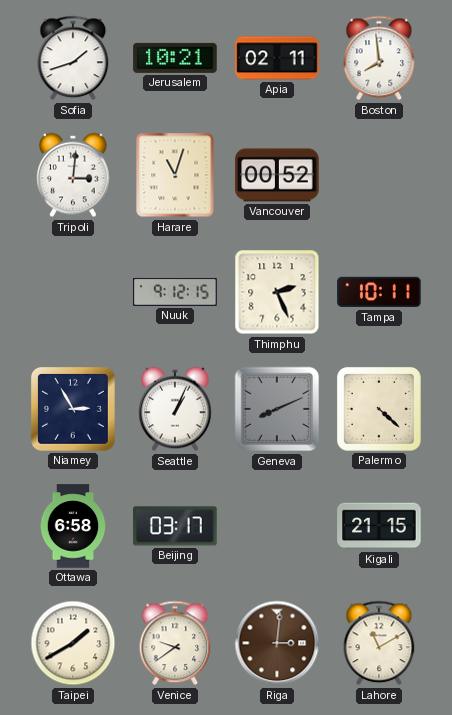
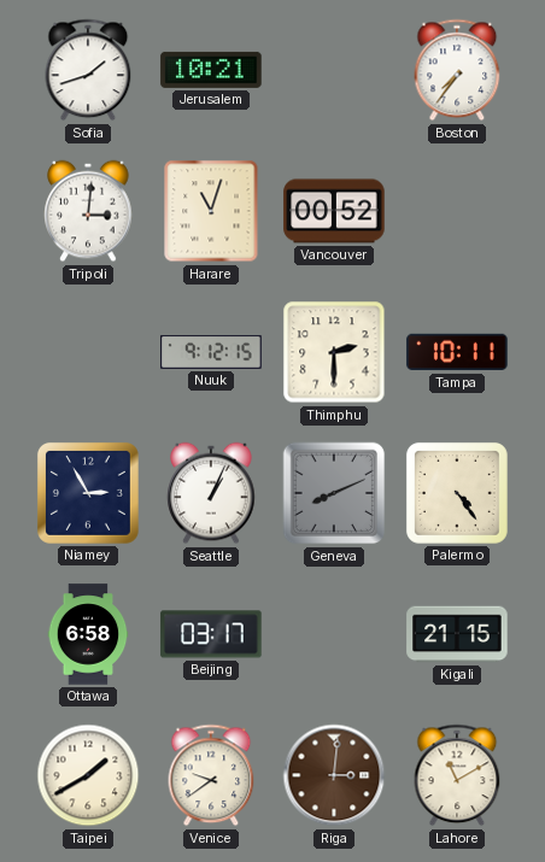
Apia: 02:11 -> none
Boston: 7:59 -> 7:36
Thimphu: 2:26 -> 2:30
Palermo: 4:22 -> 4:24
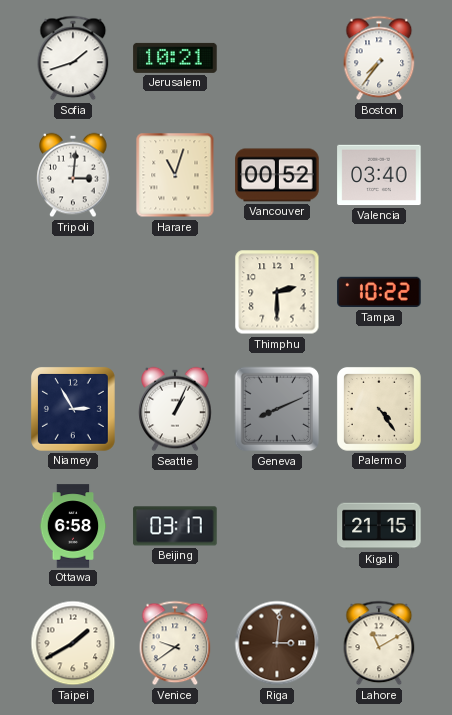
Valencia: none -> 03:40
Nuuk: 9:12 -> none
Tampa: 10:11 -> 10:22
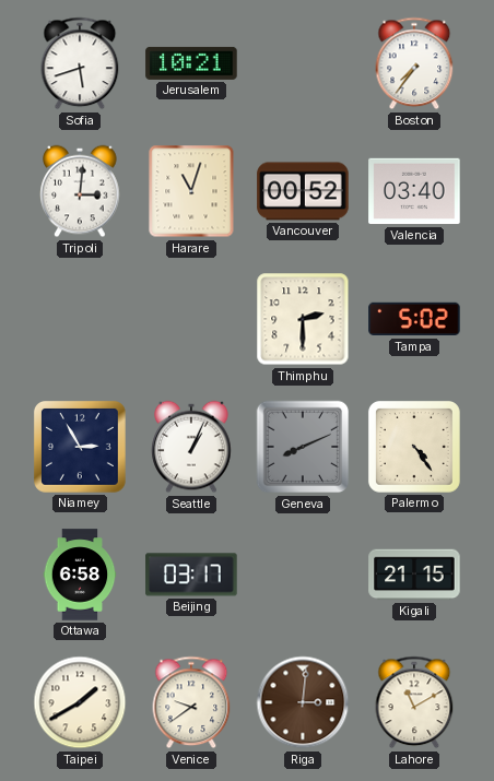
Sofia: 1:42 -> 5:42
Tampa: 10:22 -> 5:02
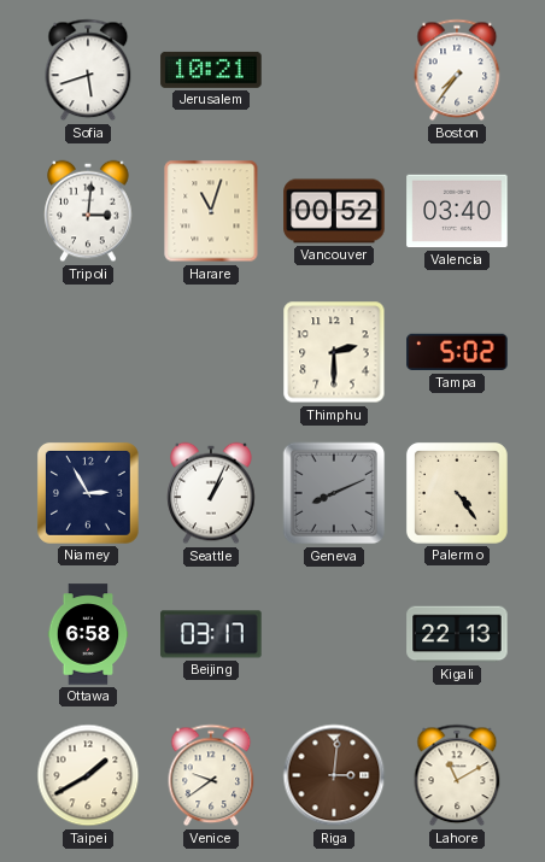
Kigali: 21:15 -> 22:13
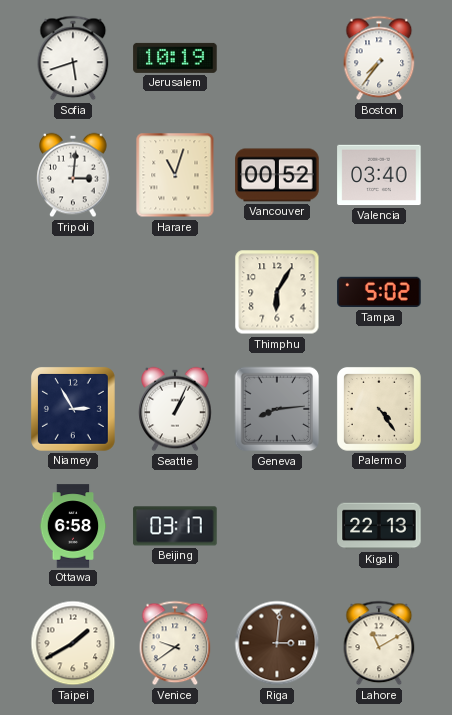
Jerusalem: 10:21 -> 10:19
Thimphu: 2:30 -> 6:05
Geneva: 8:11 -> 8:14
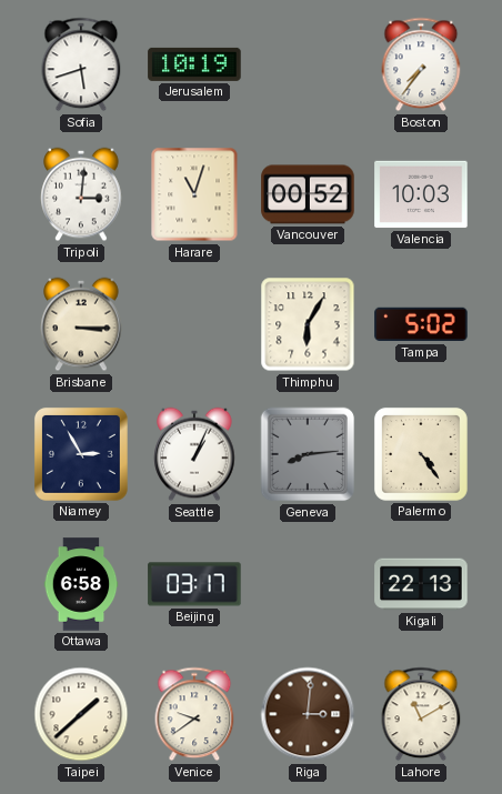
Valencia: 03:40 -> 10:03
Brisbane: none -> 3:15
Taipei: 1:40 -> 1:38
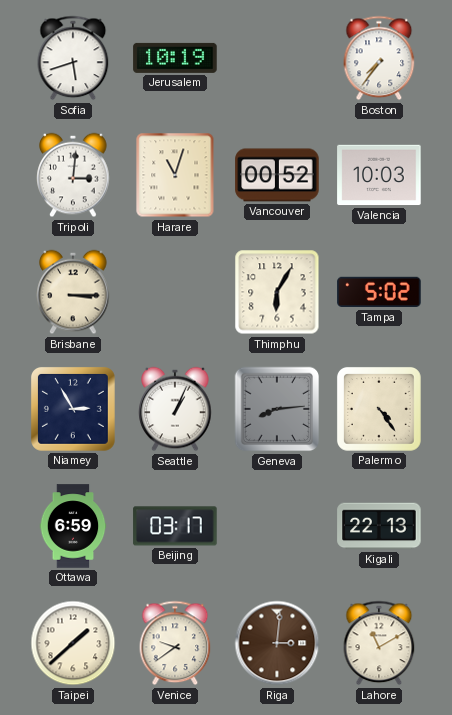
Ottawa: 6:58 -> 6:59
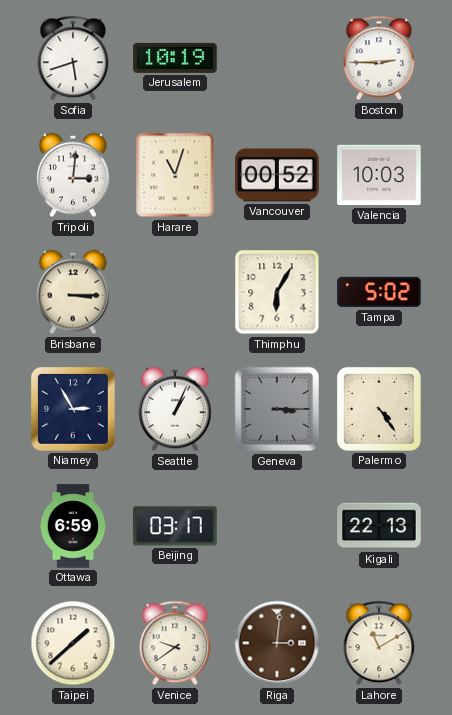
Boston: 7:36 -> 2:45
Geneva: 8:14 -> 3:15
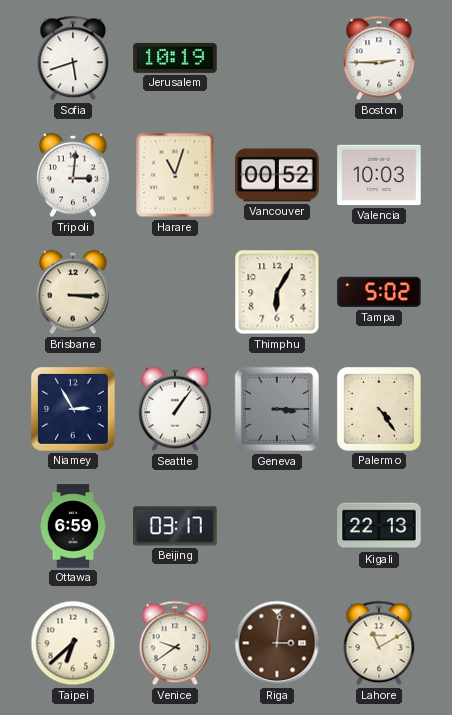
Seattle: 1:04 -> 1:06
Taipei: 1:38 -> 6:38
